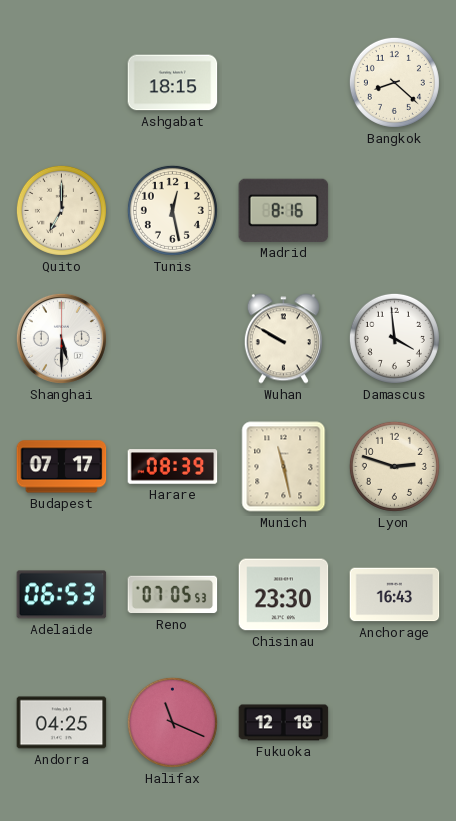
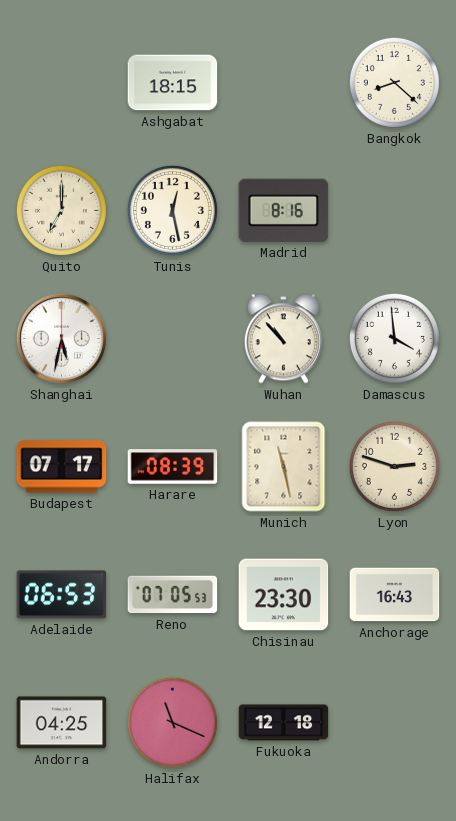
Shanghai: 5:30 -> 5:32
Wuhan: 9:50 -> 10:53
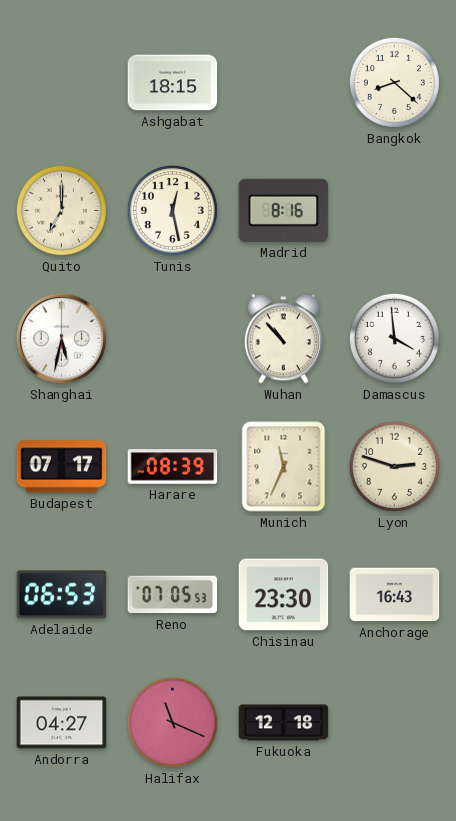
Munich: 11:28 -> 11:34
Andorra: 04:25 -> 04:27
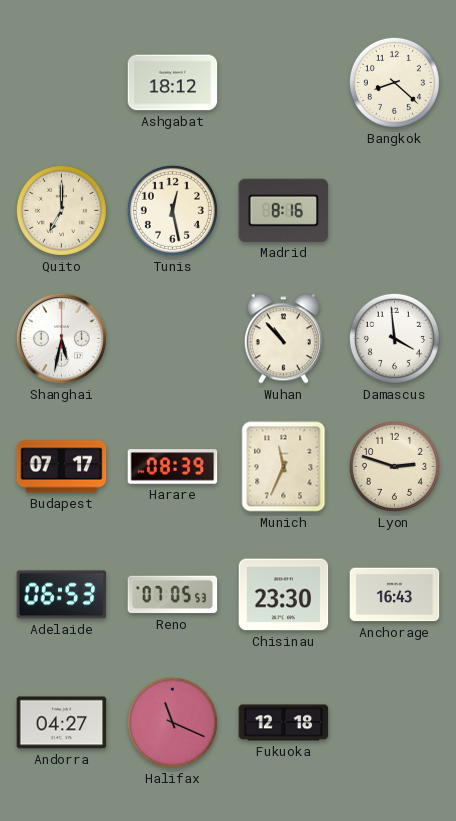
Ashgabat: 18:15 -> 18:12
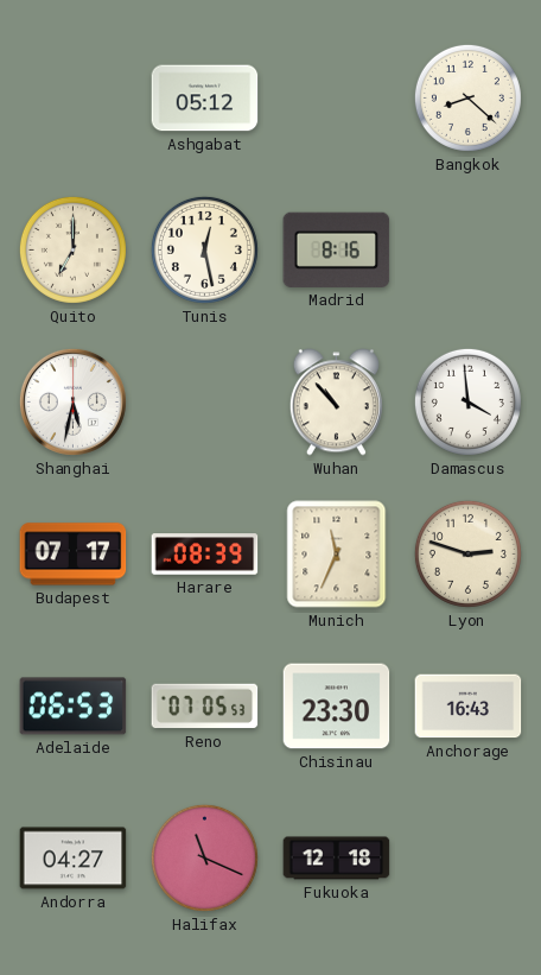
Ashgabat: 18:12 -> 05:12
